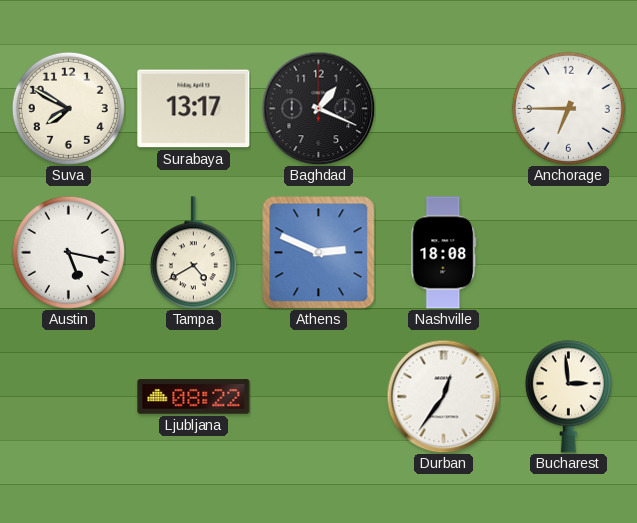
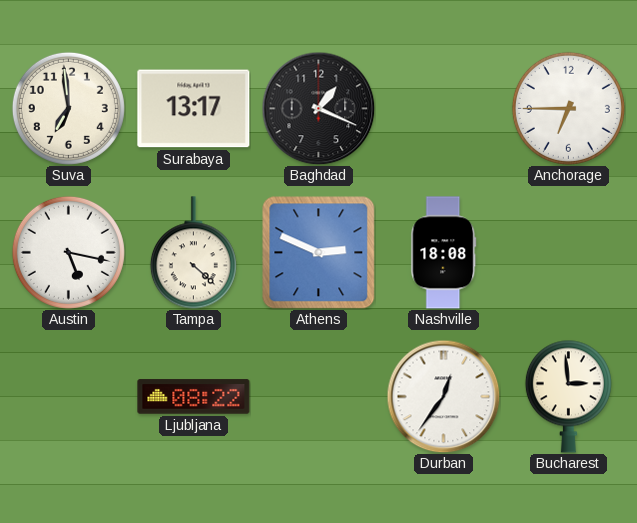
Suva: 7:50 -> 6:59
Tampa: 4:40 -> 4:22
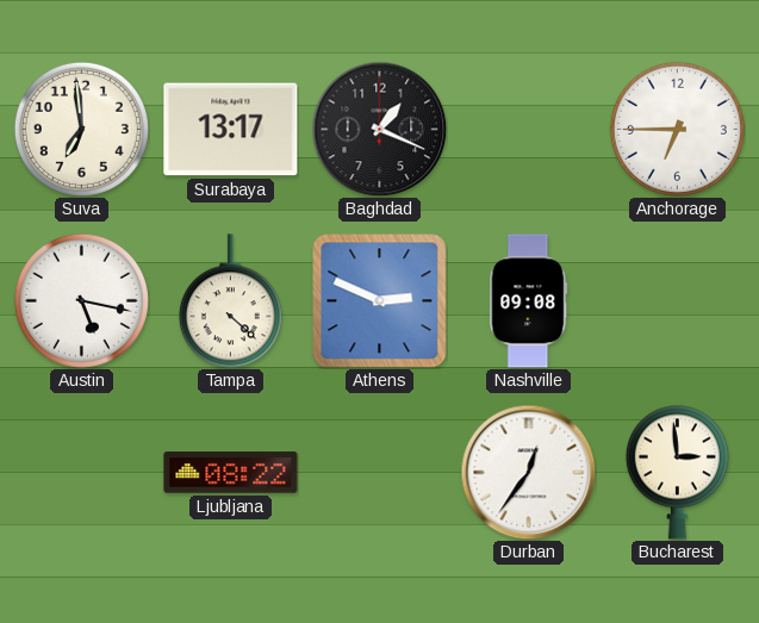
Nashville: 18:08 -> 09:08
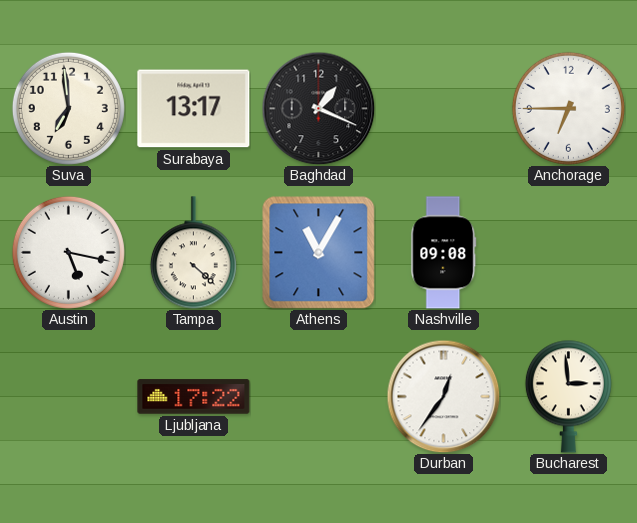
Athens: 2:49 -> 11:05
Ljubljana: 08:22 -> 17:22
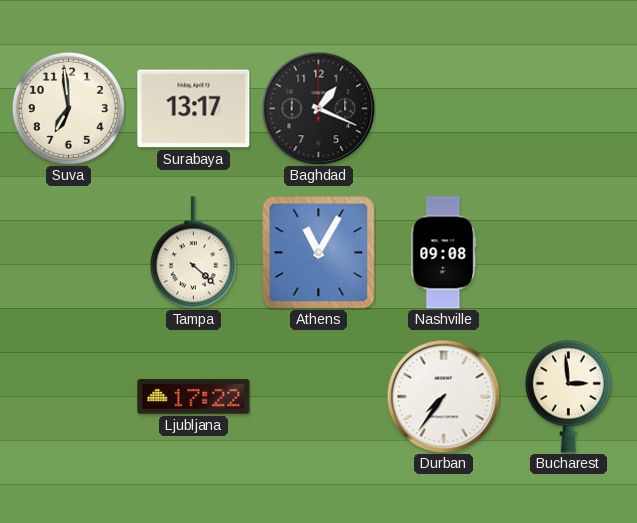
Anchorage: 6:45 -> none
Austin: 5:17 -> none
Durban: 12:36 -> 7:36
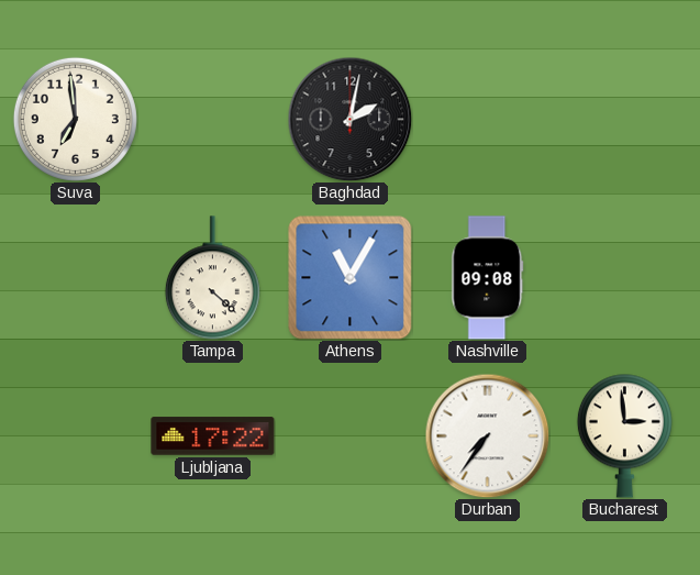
Surabaya: 13:17 -> none
Baghdad: 1:19 -> 2:02
